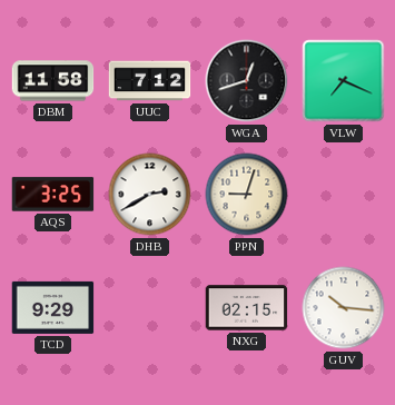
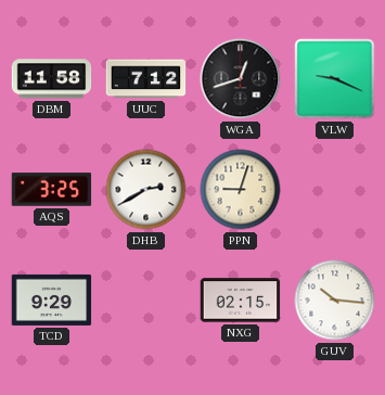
VLW: 7:19 -> 9:19
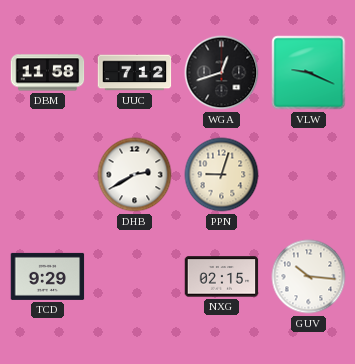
AQS: 3:25 -> none
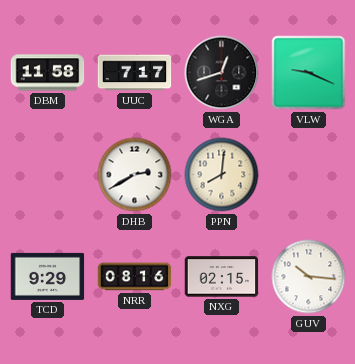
UUC: 7:12 -> 7:17
PPN: 9:03 -> 8:01
NRR: none -> 08:16
